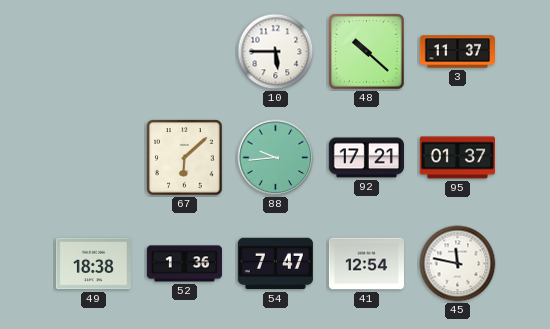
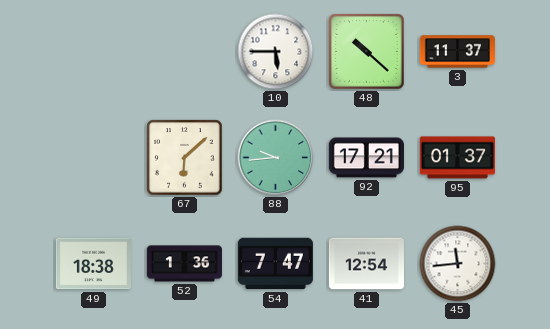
45: 11:47 -> 11:44
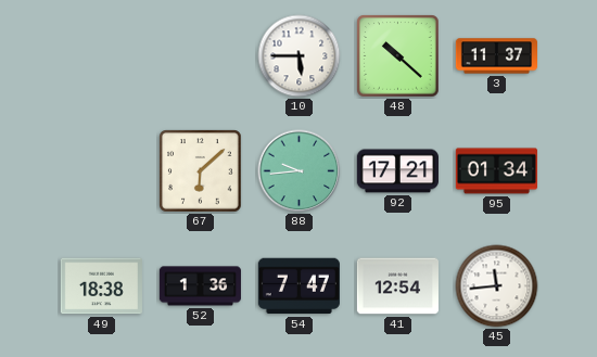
95: 01:37 -> 01:34
